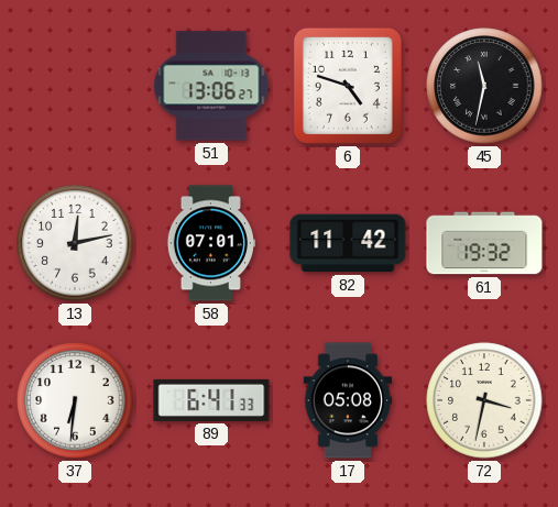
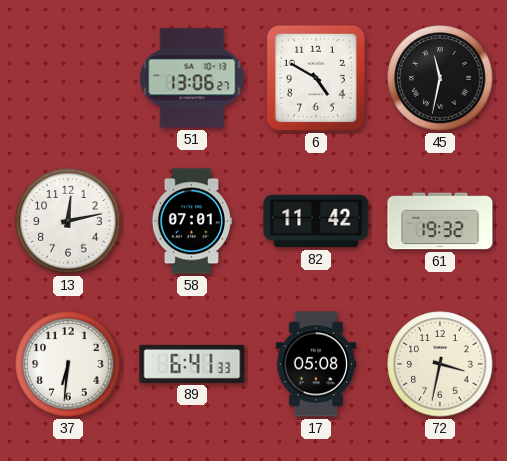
6: 4:48 -> 4:50
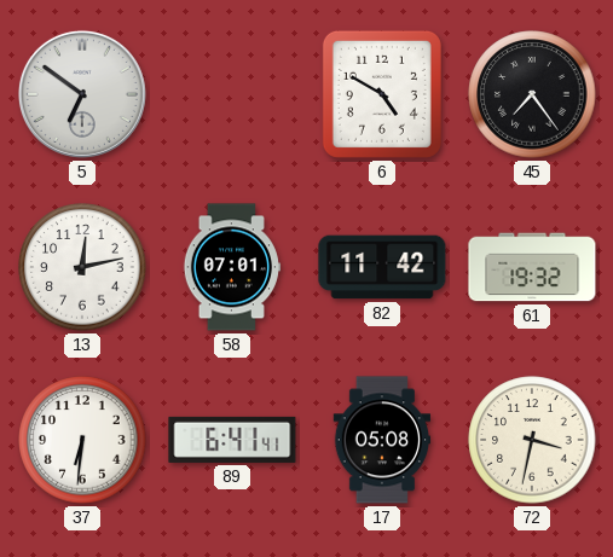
5: none -> 6:51
51: 13:06 -> none
45: 11:32 -> 7:24
89: 6:41:33 -> 6:41:41
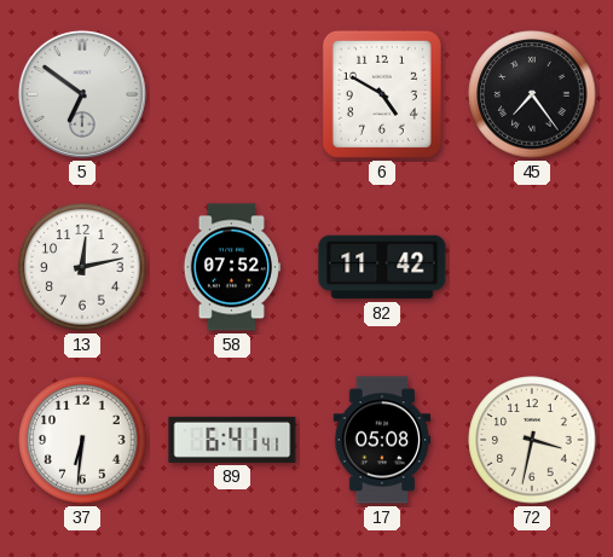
58: 07:01 -> 07:52
61: 19:32 -> none
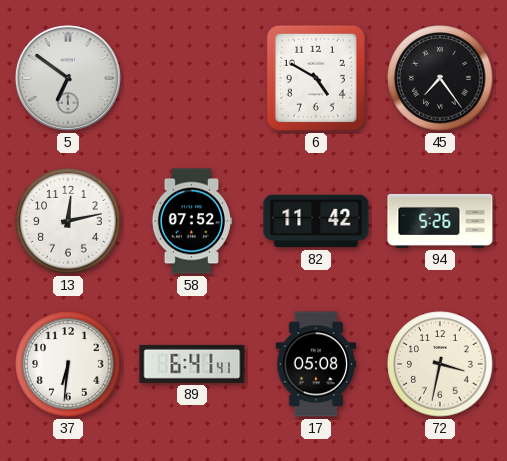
94: none -> 5:26
